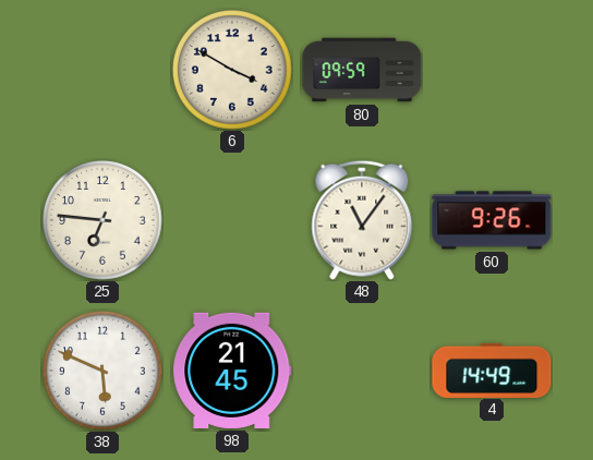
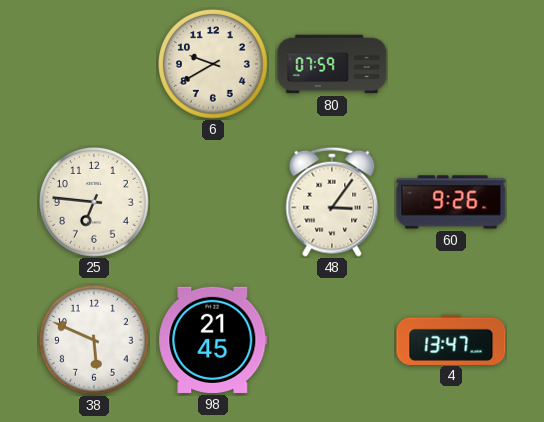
6: 3:50 -> 9:40
80: 09:59 -> 07:59
48: 11:06 -> 3:06
4: 14:49 -> 13:47
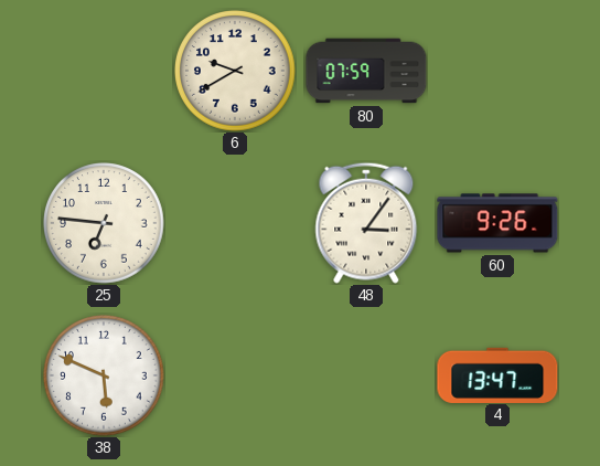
98: 21:45 -> none
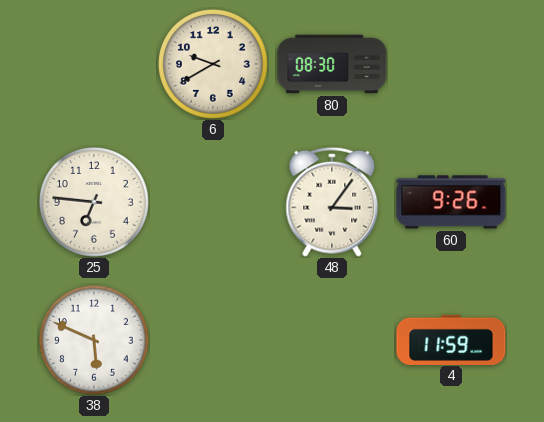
80: 07:59 -> 08:30
4: 13:47 -> 11:59
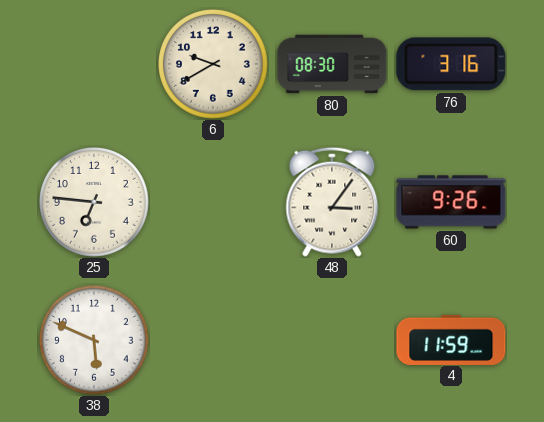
76: none -> 3:16
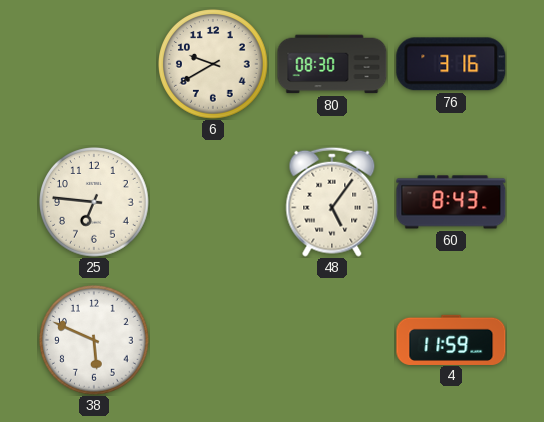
48: 3:06 -> 5:06
60: 9:26 -> 8:43
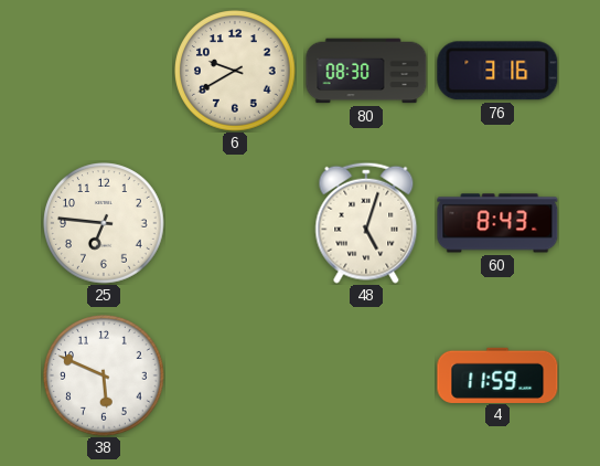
48: 5:06 -> 5:03
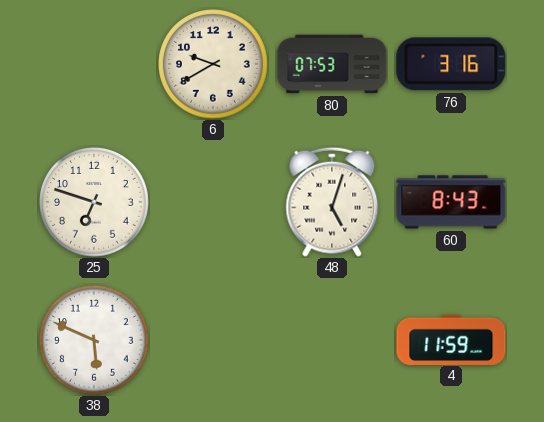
80: 08:30 -> 07:53
25: 6:46 -> 6:48
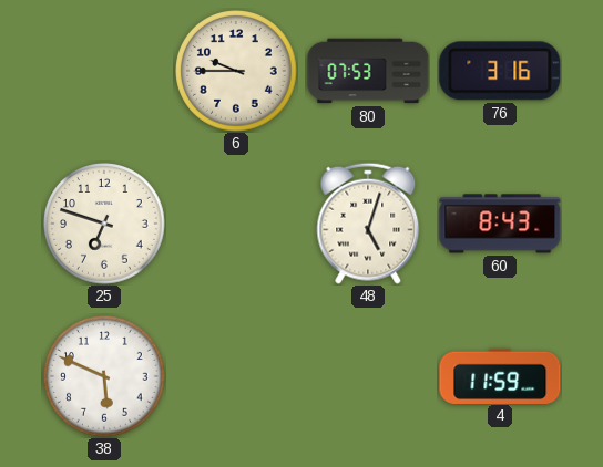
6: 9:40 -> 9:45
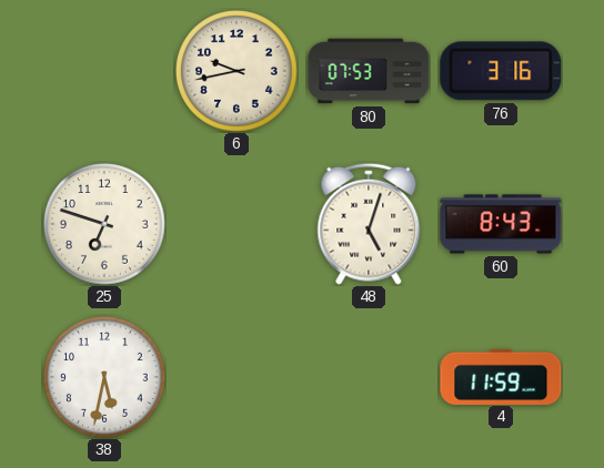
6: 9:45 -> 9:43
38: 5:49 -> 5:32
